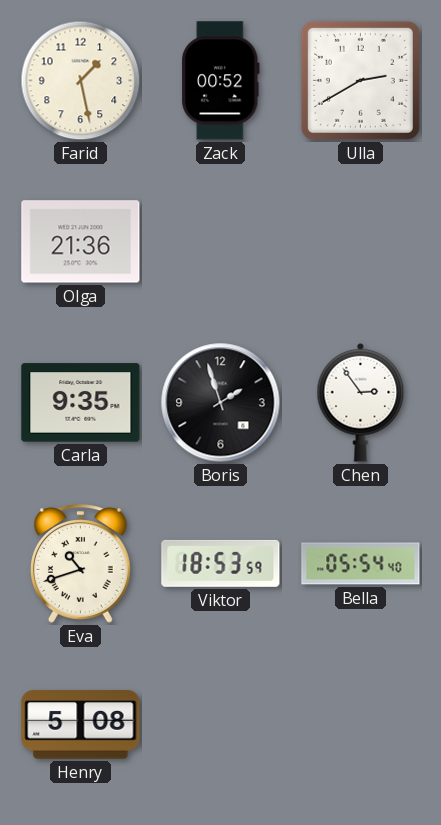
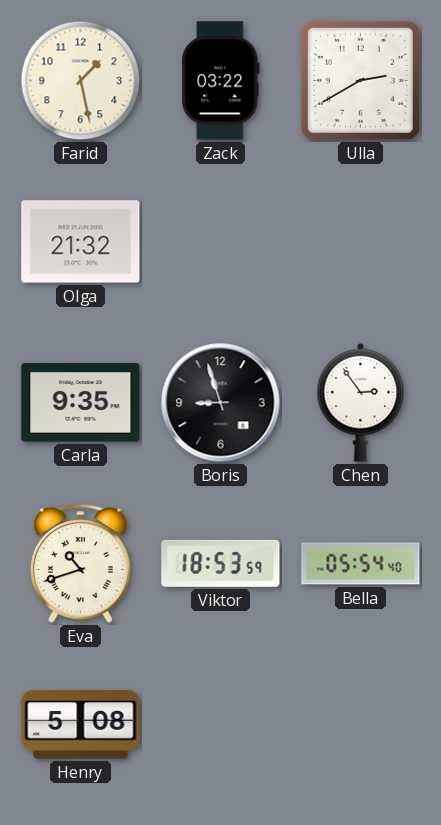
Zack: 00:52 -> 03:22
Olga: 21:36 -> 21:32
Boris: 1:57 -> 8:57
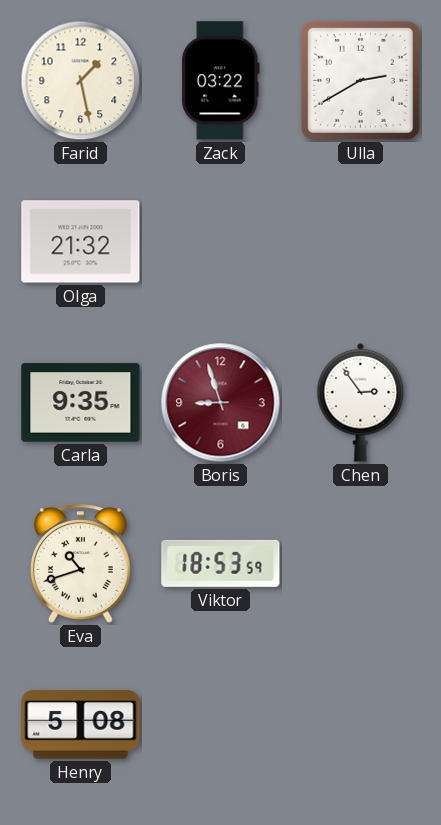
Boris dial: black -> burgundy
Bella: 05:54 -> none
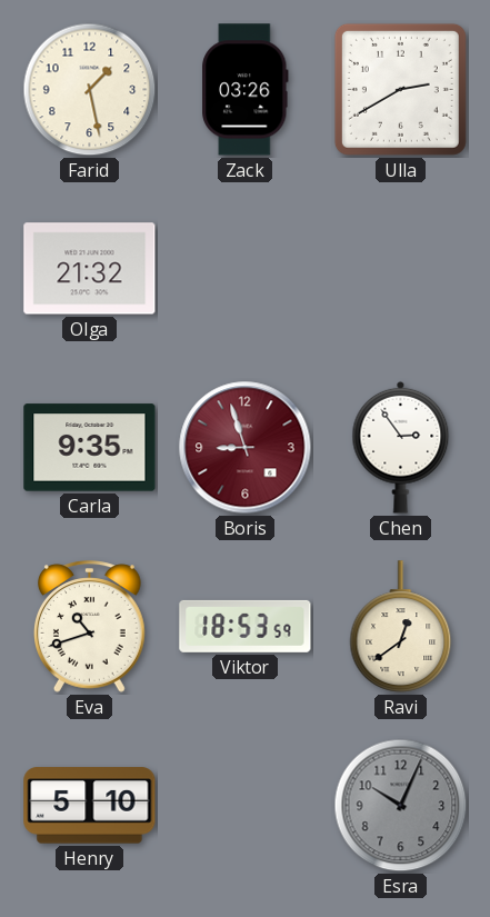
Zack: 03:22 -> 03:26
Ravi: none -> 12:39
Henry: 5:08 -> 5:10
Esra: none -> 10:04
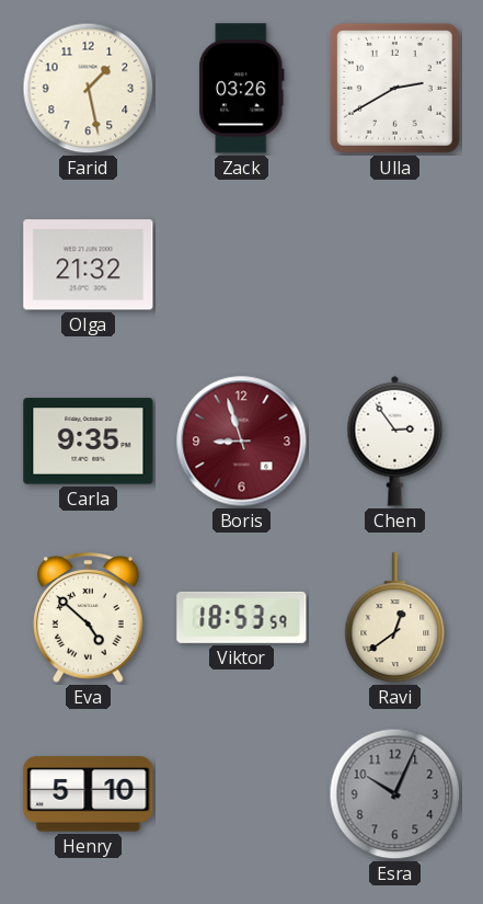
Eva: 10:42 -> 4:52
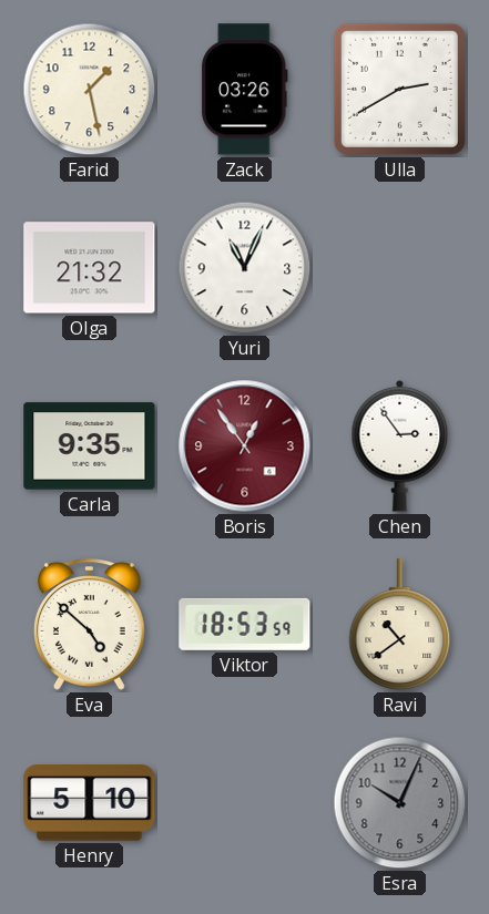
Yuri: none -> 11:04
Boris: 8:57 -> 12:54
Ravi: 12:39 -> 10:39
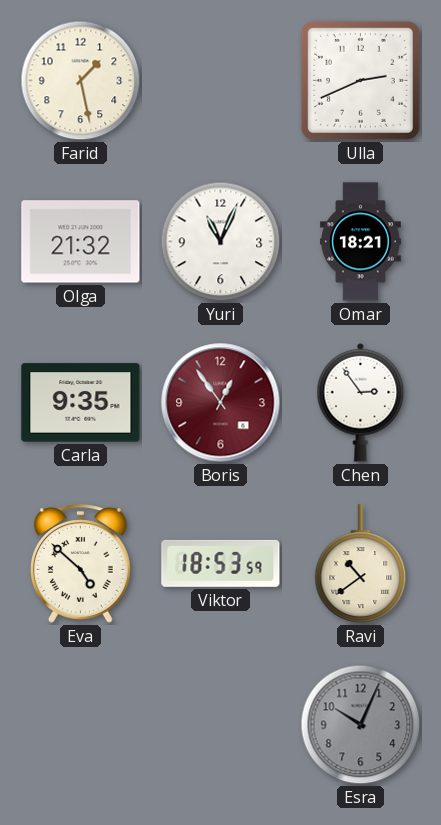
Zack: 03:26 -> none
Ulla: 2:40 -> 2:41
Omar: none -> 18:21
Henry: 5:10 -> none
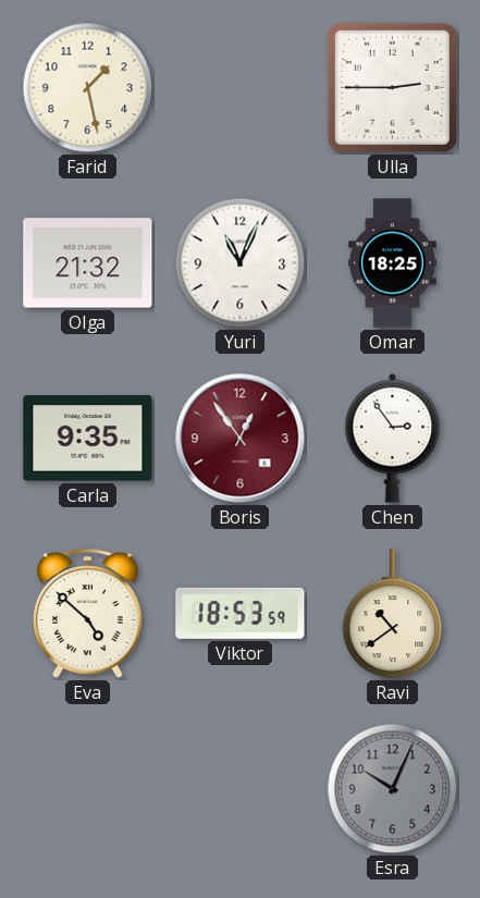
Ulla: 2:41 -> 2:45
Omar: 18:21 -> 18:25
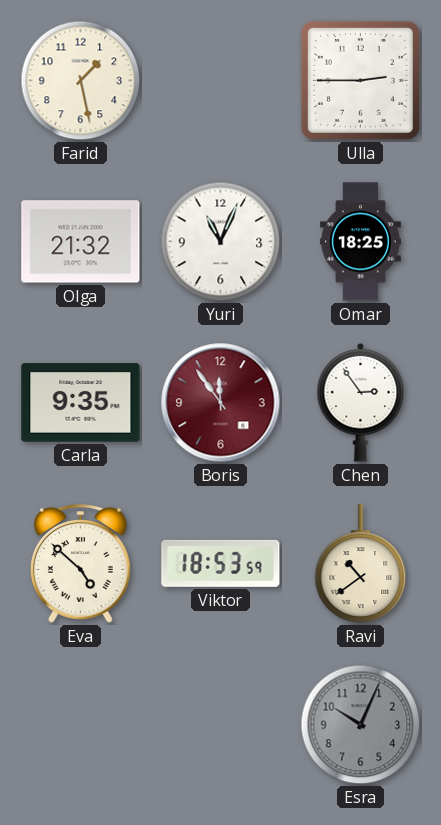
Boris: 12:54 -> 11:54
